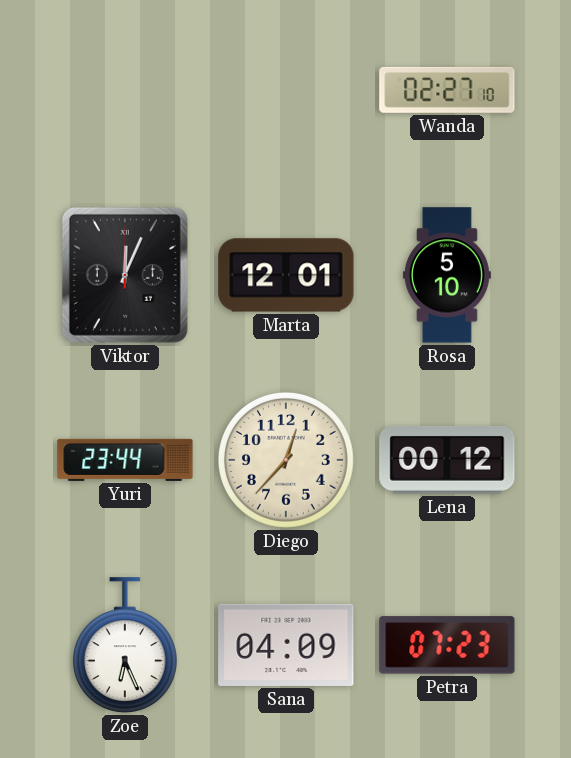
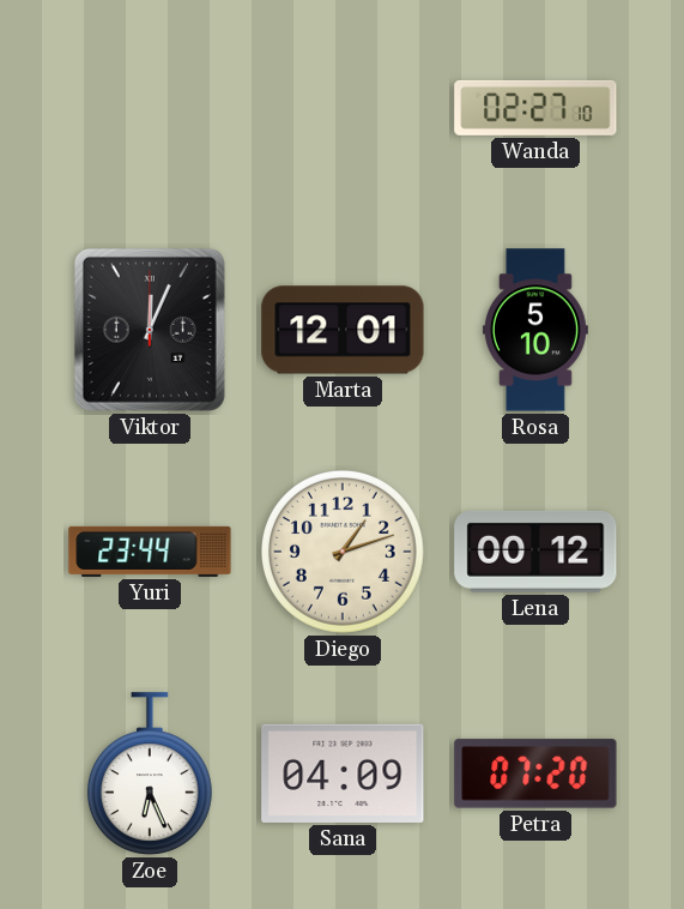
Diego: 12:37 -> 1:12
Petra: 07:23 -> 07:20
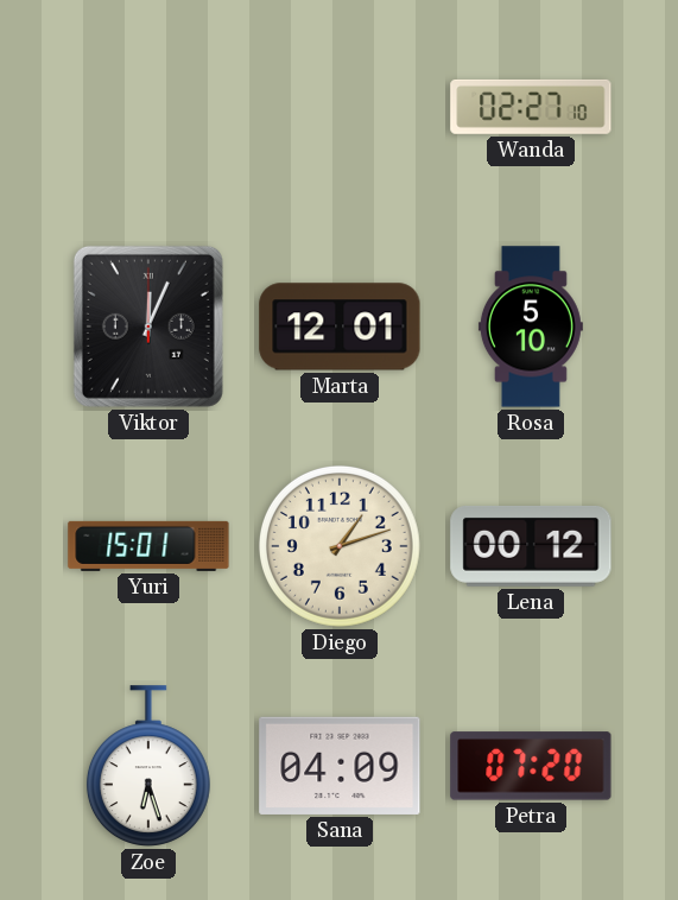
Yuri: 23:44 -> 15:01
Zoe: 6:26 -> 6:27
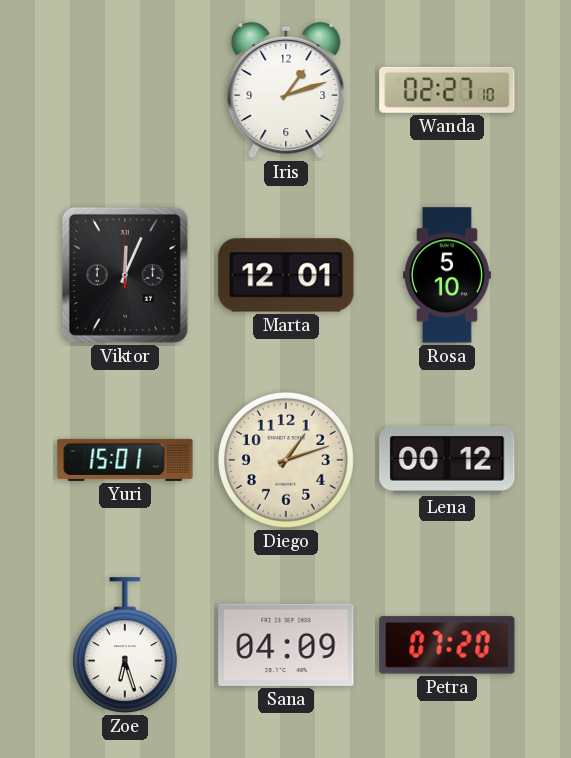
Iris: none -> 1:12
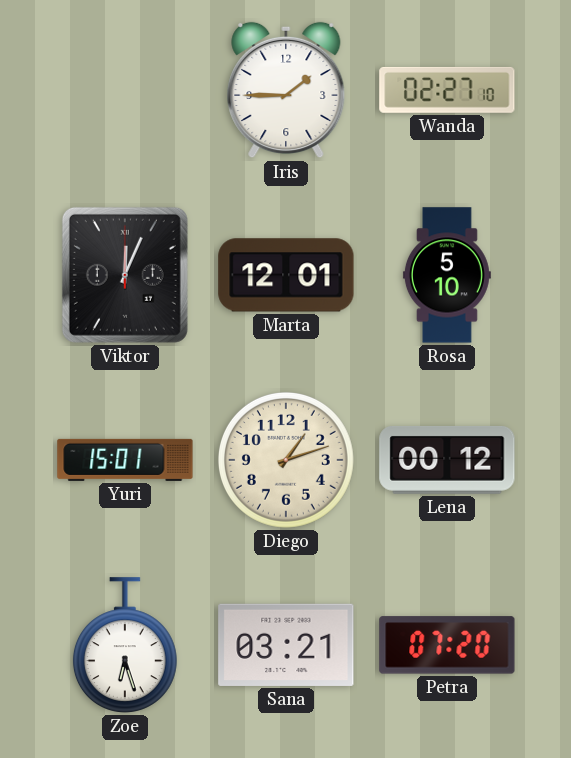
Iris: 1:12 -> 1:45
Sana: 04:09 -> 03:21
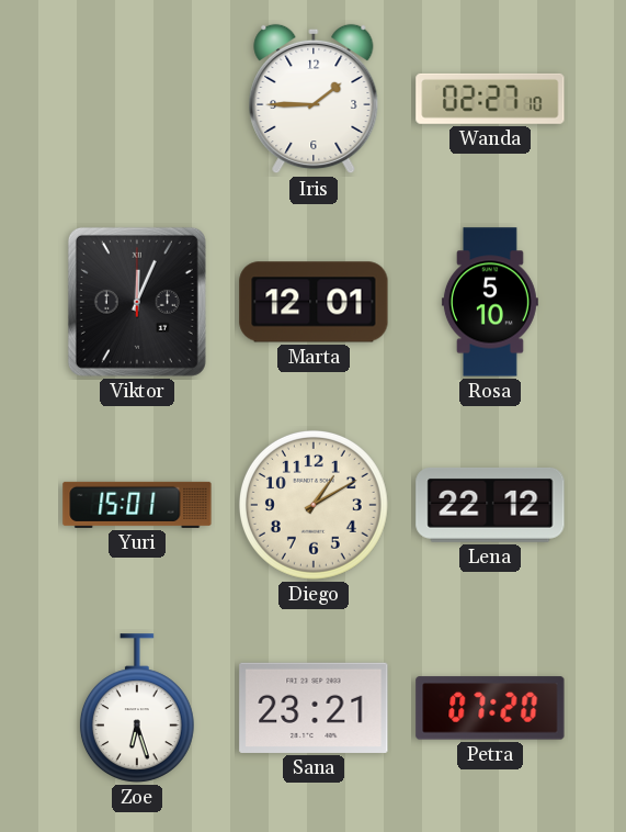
Diego: 1:12 -> 1:10
Lena: 00:12 -> 22:12
Sana: 03:21 -> 23:21
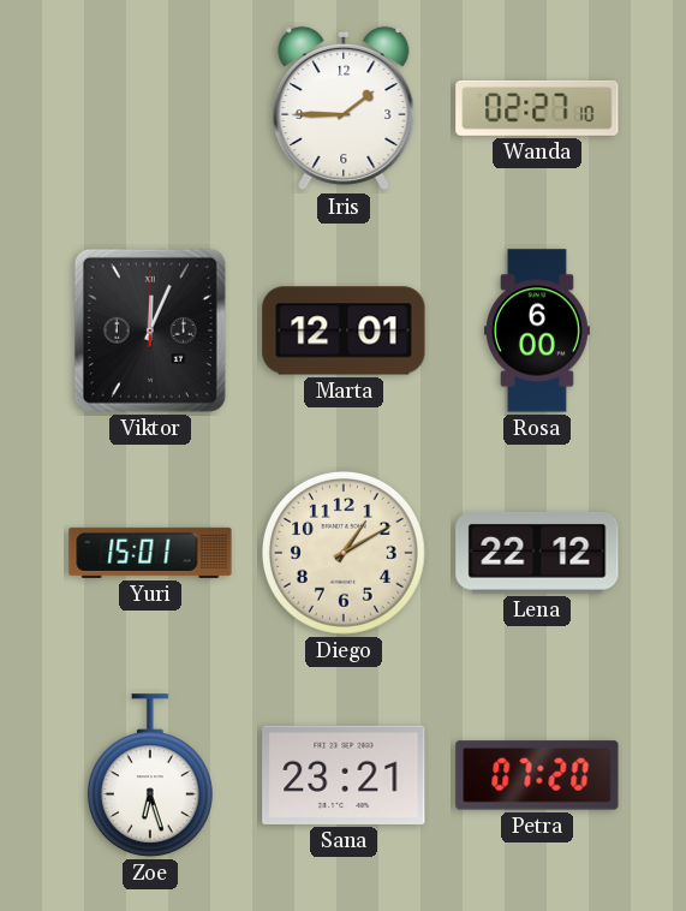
Rosa: 5:10 -> 6:00
